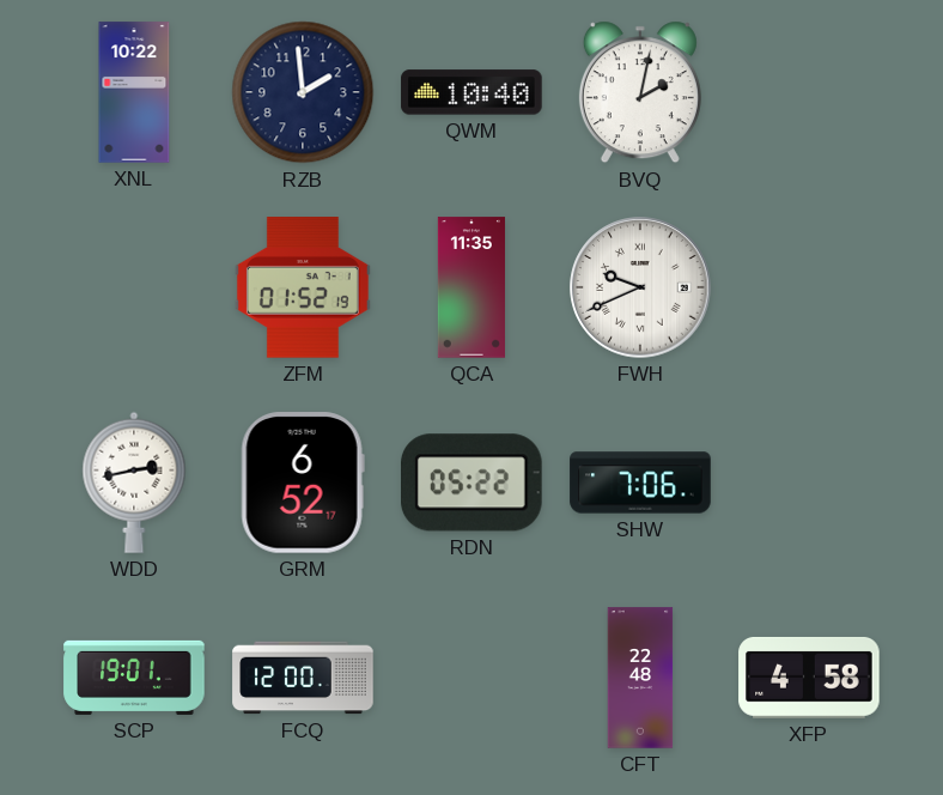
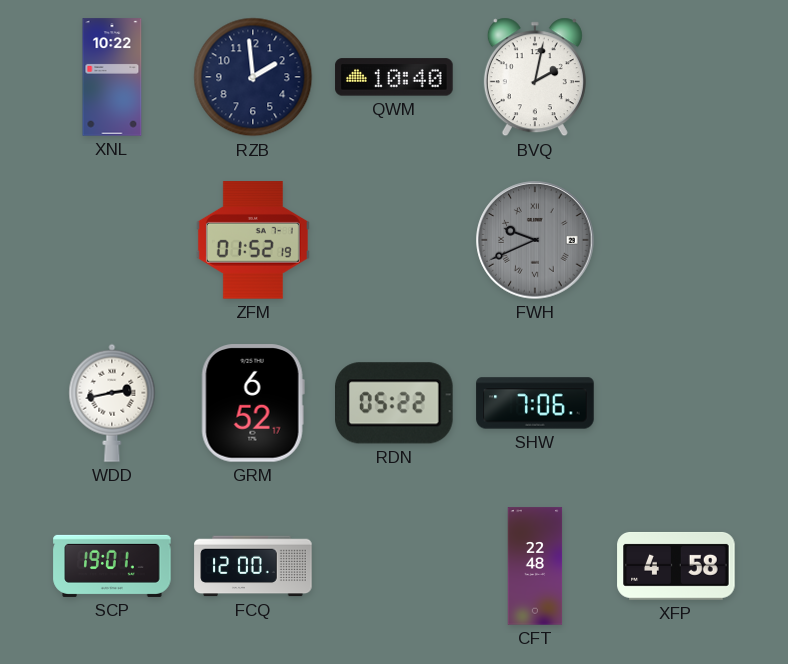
QCA: 11:35 -> none
FWH dial: white -> grey
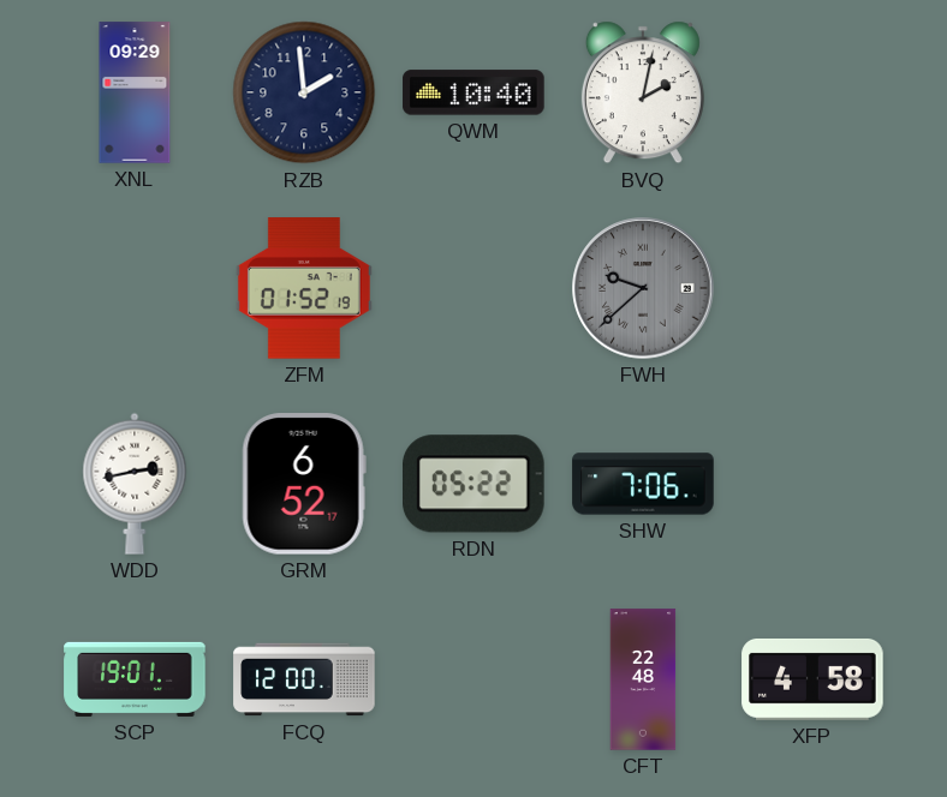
XNL: 10:22 -> 09:29
FWH: 9:41 -> 9:38
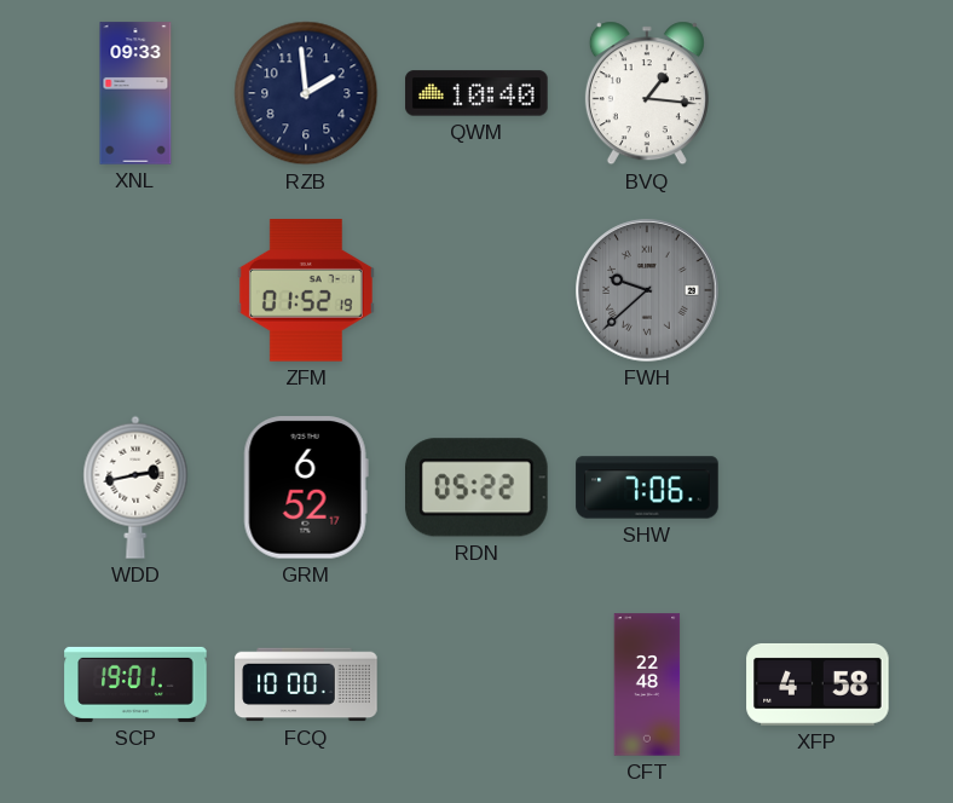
XNL: 09:29 -> 09:33
BVQ: 2:02 -> 1:16
FCQ: 12:00 -> 10:00
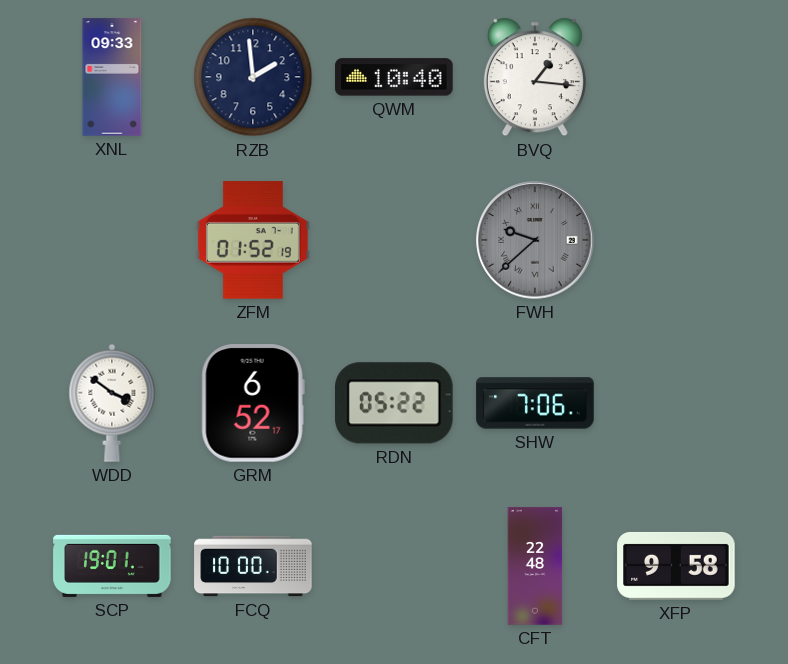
WDD: 2:43 -> 3:51
XFP: 4:58 -> 9:58
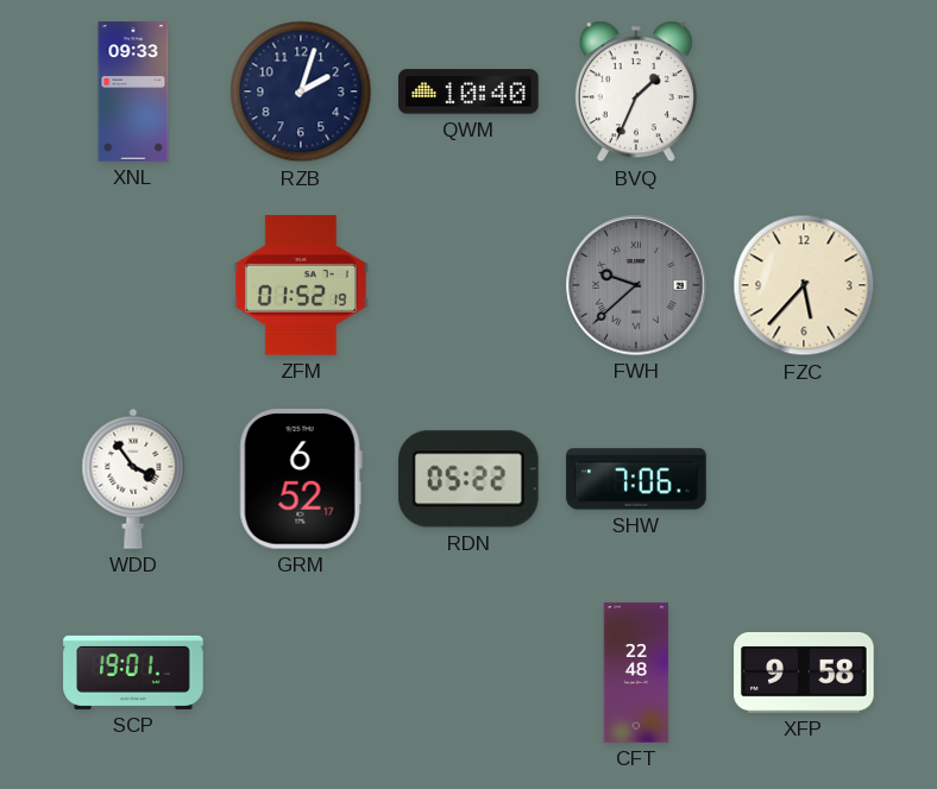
RZB: 1:59 -> 2:03
BVQ: 1:16 -> 1:34
FZC: none -> 5:37
WDD: 3:51 -> 3:54
FCQ: 10:00 -> none
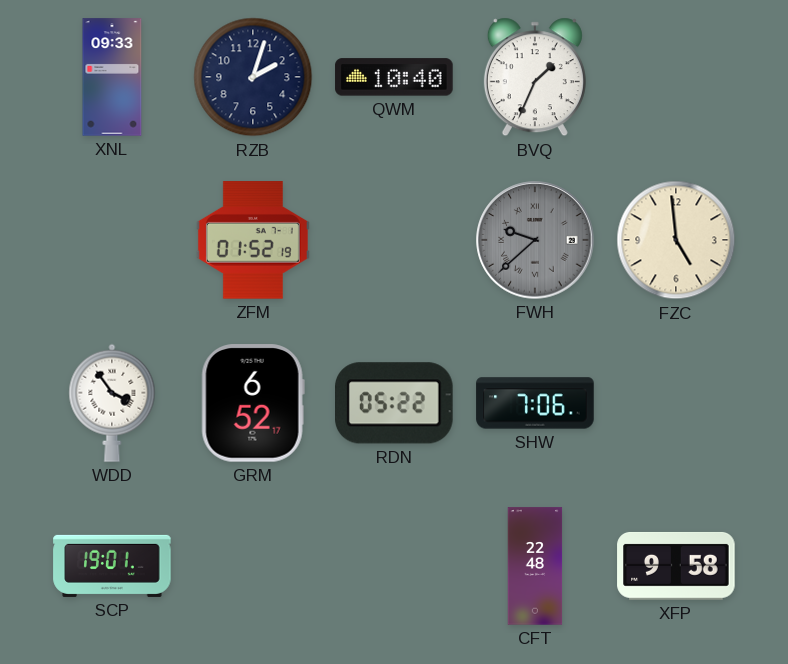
FZC: 5:37 -> 4:59
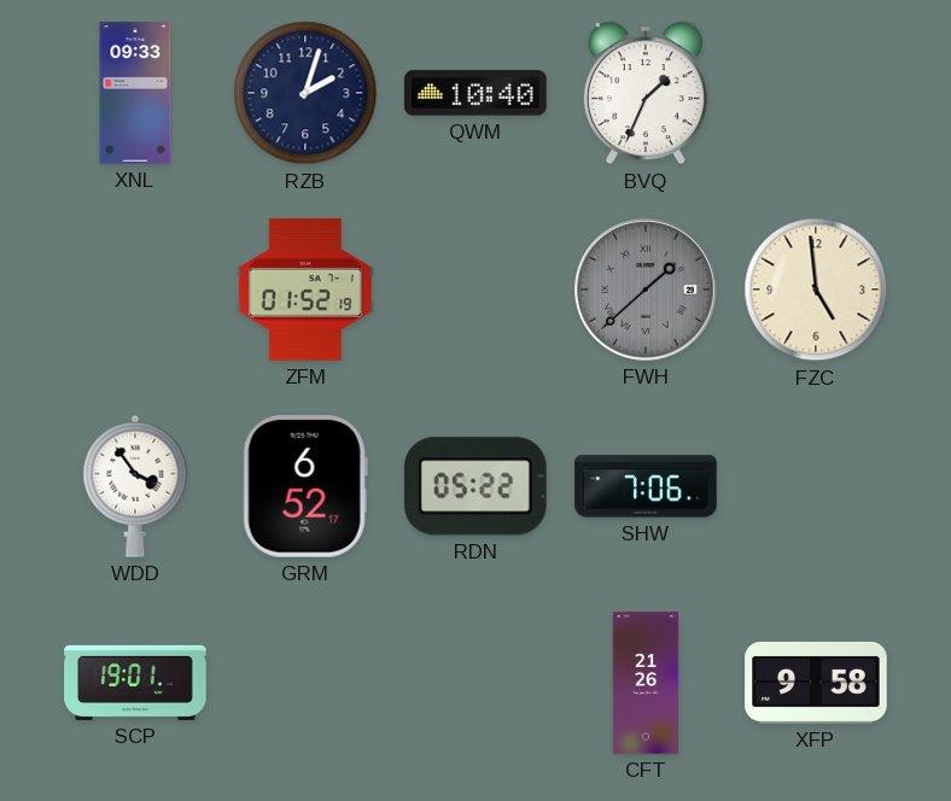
FWH: 9:38 -> 1:38
CFT: 22:48 -> 21:26
